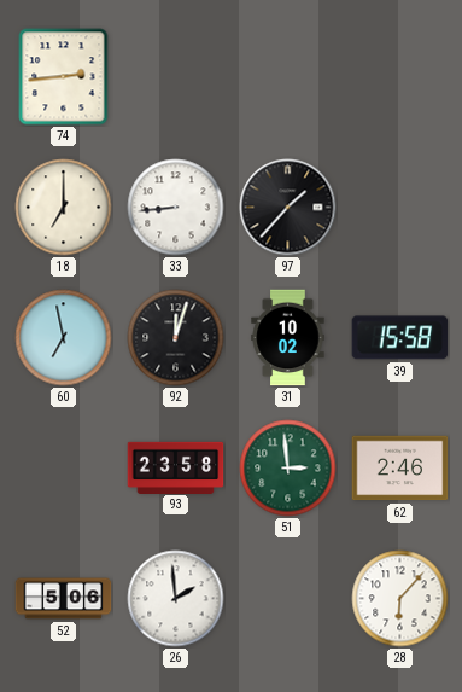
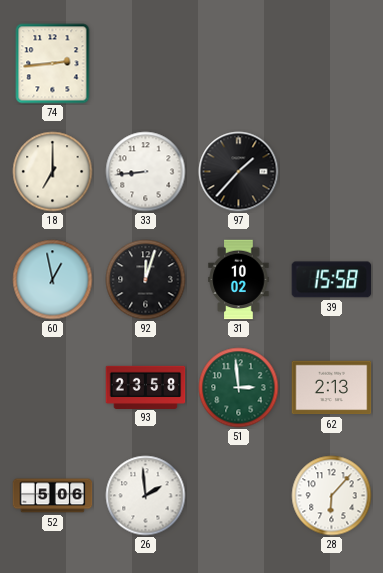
60: 6:58 -> 12:58
62: 2:46 -> 2:13
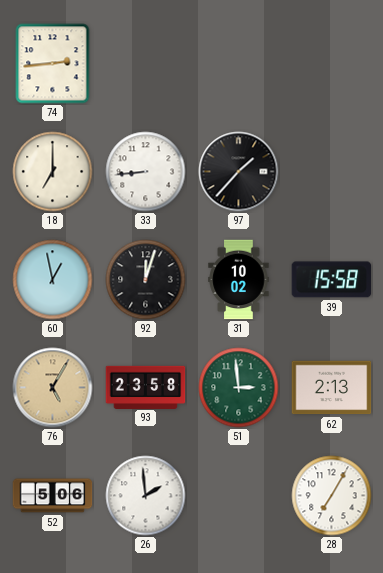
76: none -> 5:05
28: 6:07 -> 7:05
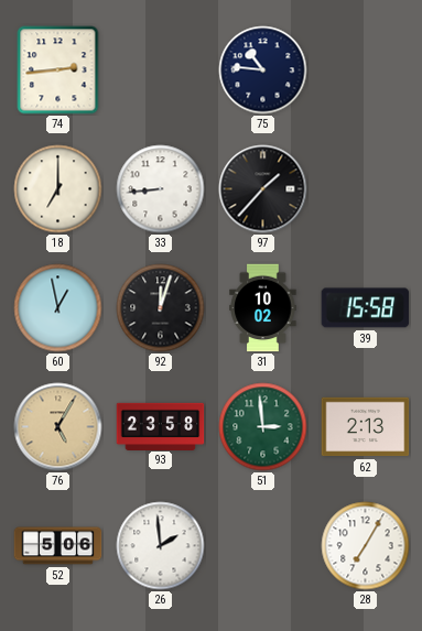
75: none -> 10:46
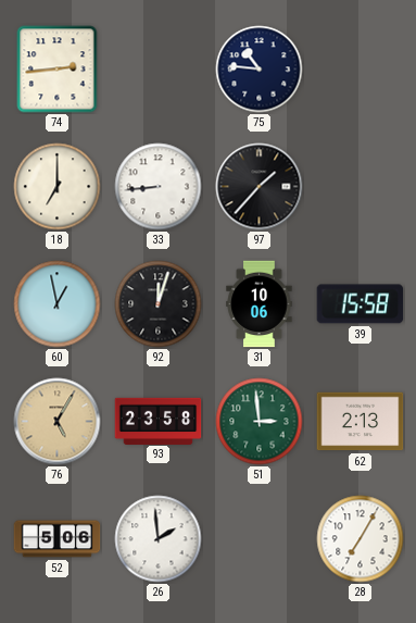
31: 10:02 -> 10:06
